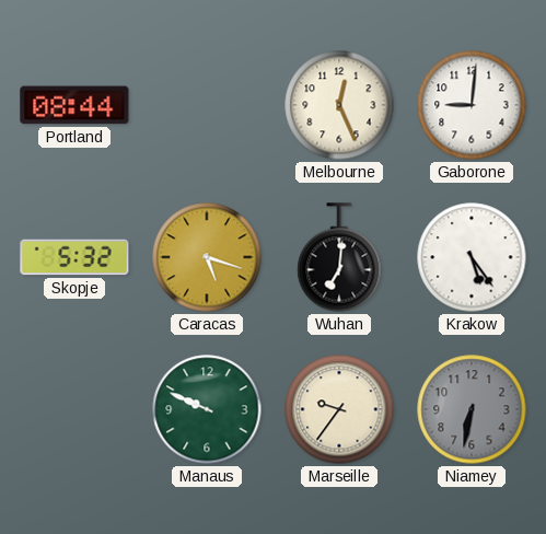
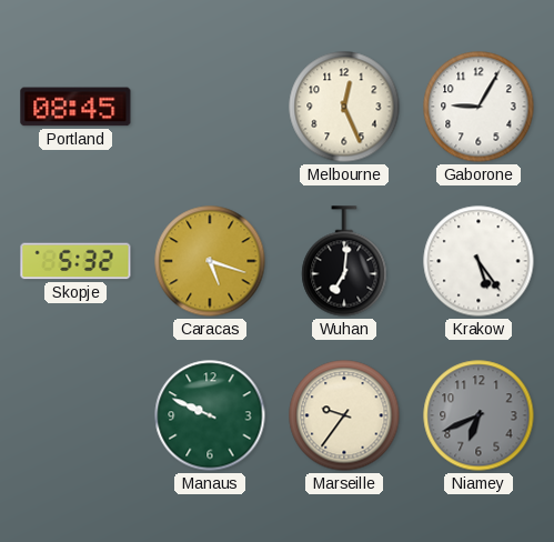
Portland: 08:44 -> 08:45
Gaborone: 9:01 -> 9:05
Niamey: 6:32 -> 6:41
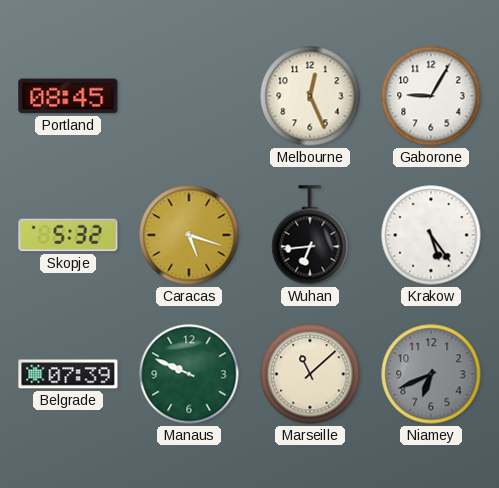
Wuhan: 7:01 -> 6:44
Belgrade: none -> 07:39
Marseille: 9:36 -> 11:08
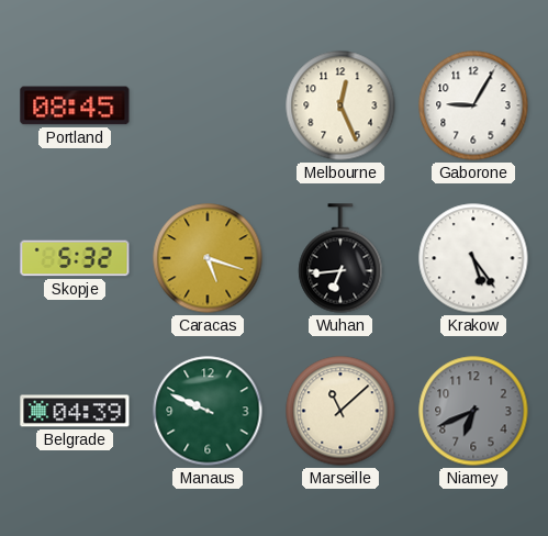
Belgrade: 07:39 -> 04:39
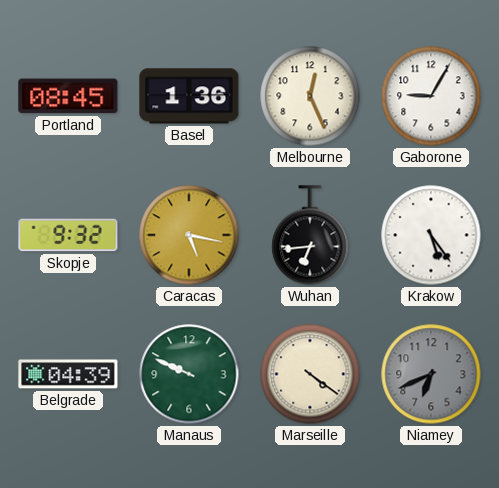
Basel: none -> 1:36
Skopje: 5:32 -> 9:32
Caracas: 5:18 -> 5:17
Marseille: 11:08 -> 4:21
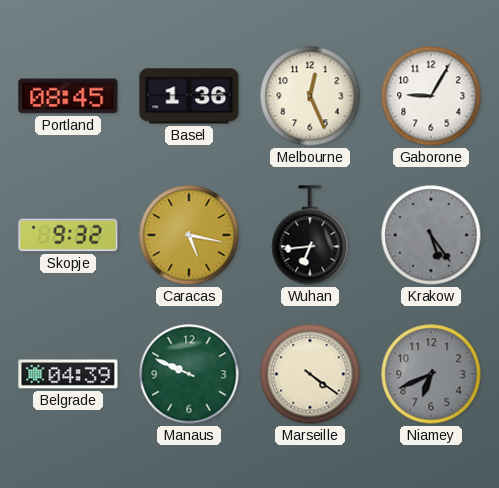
Krakow dial: white -> grey
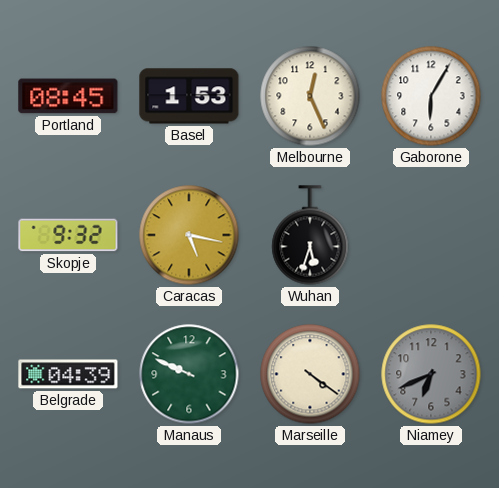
Basel: 1:36 -> 1:53
Gaborone: 9:05 -> 6:05
Wuhan: 6:44 -> 5:33
Krakow: 5:24 -> none
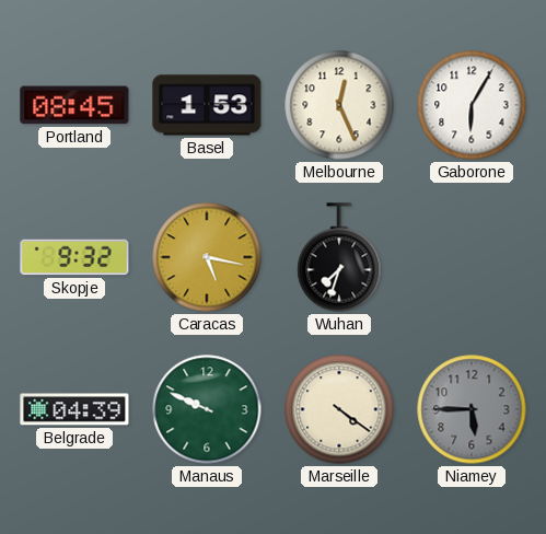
Wuhan: 5:33 -> 7:33
Niamey: 6:41 -> 5:45
